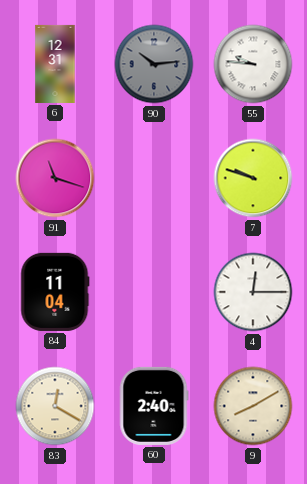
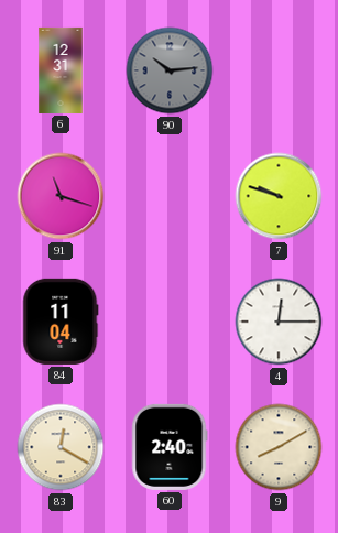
55: 9:46 -> none
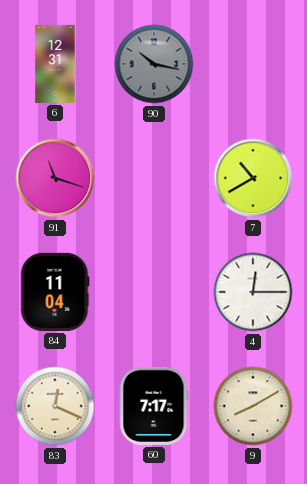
90: 10:14 -> 10:17
7: 9:48 -> 10:40
83: 12:20 -> 12:19
60: 2:40 -> 7:17
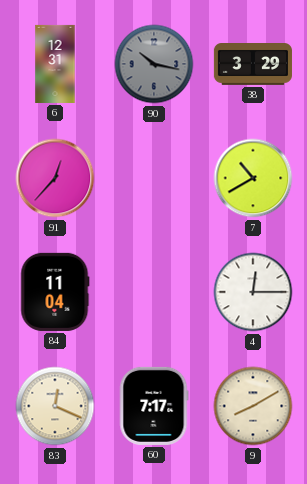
38: none -> 3:29
91: 11:18 -> 12:37
